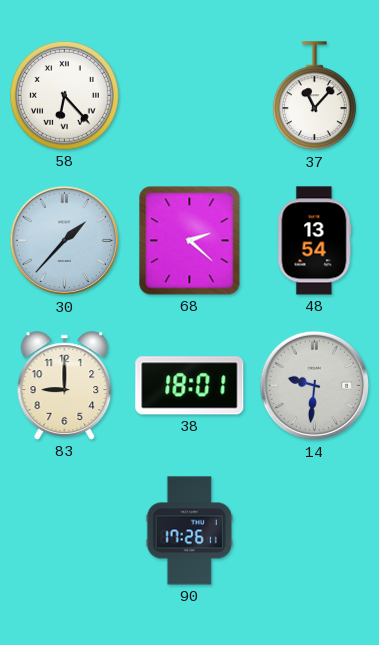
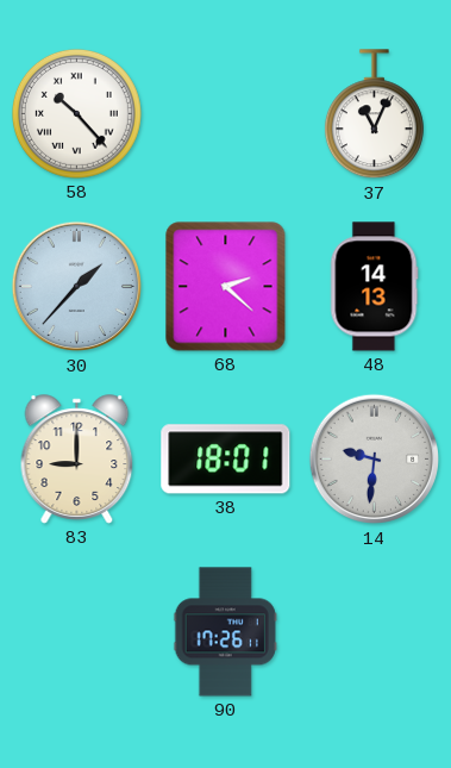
58: 6:23 -> 10:23
37: 11:07 -> 11:04
48: 13:54 -> 14:13
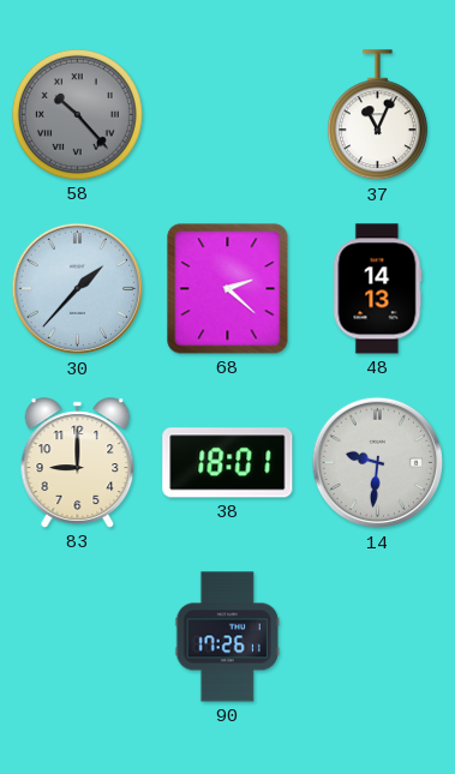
58 dial: white -> grey
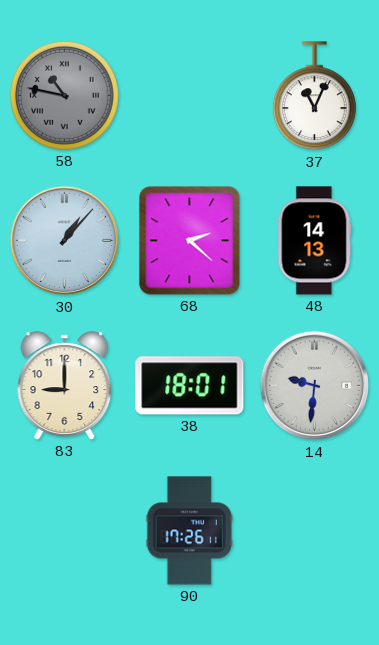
58: 10:23 -> 10:47
30: 1:37 -> 1:07
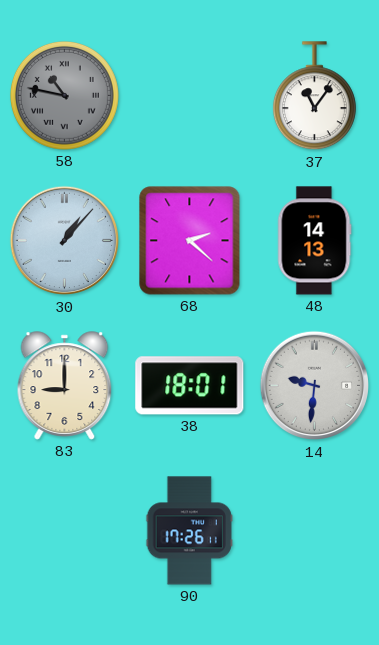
37: 11:04 -> 11:06
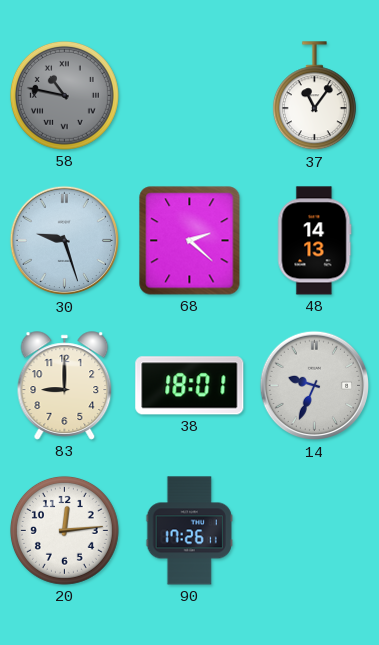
30: 1:07 -> 9:27
14: 9:31 -> 9:34
20: none -> 12:14
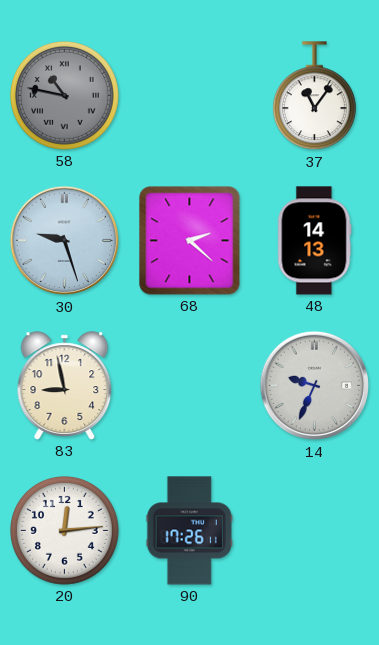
83: 9:00 -> 8:58
38: 18:01 -> none
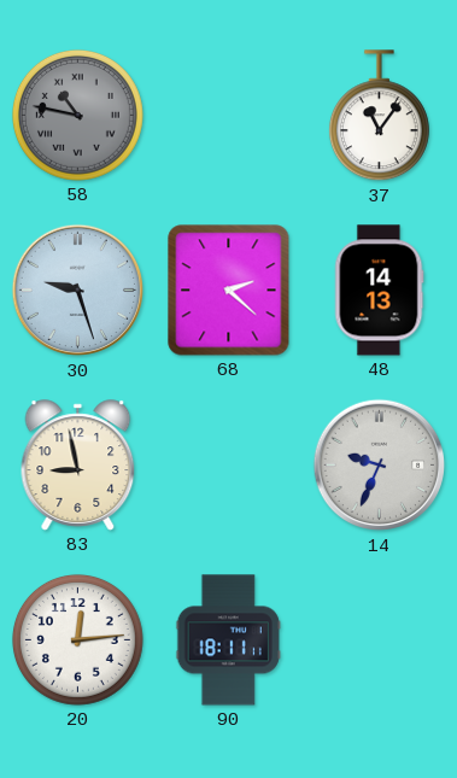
90: 17:26 -> 18:11
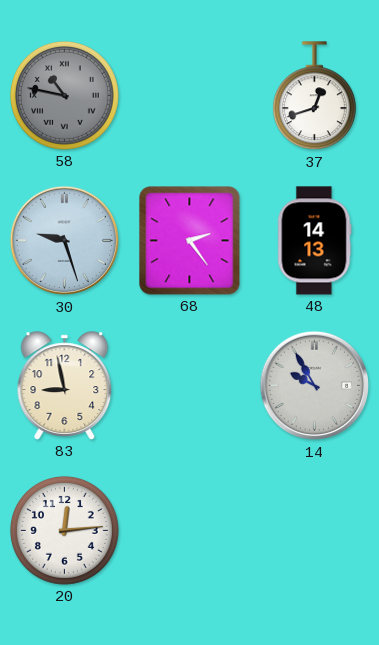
37: 11:06 -> 12:42
68: 2:22 -> 2:24
14: 9:34 -> 9:55
90: 18:11 -> none
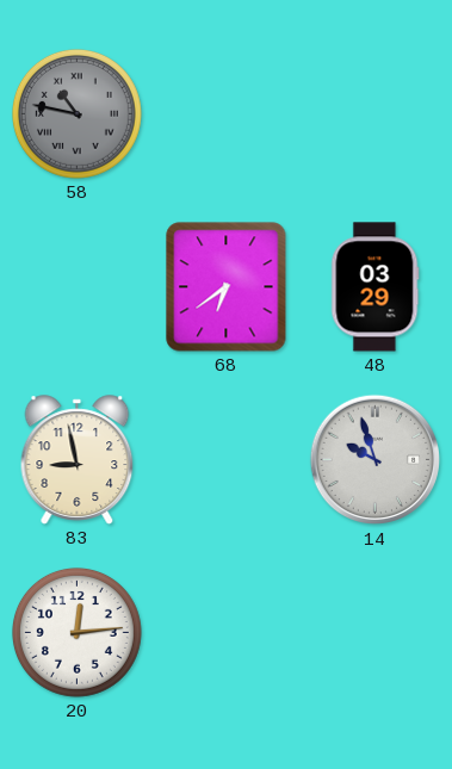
37: 12:42 -> none
30: 9:27 -> none
68: 2:24 -> 6:39
48: 14:13 -> 03:29
14: 9:55 -> 9:57
